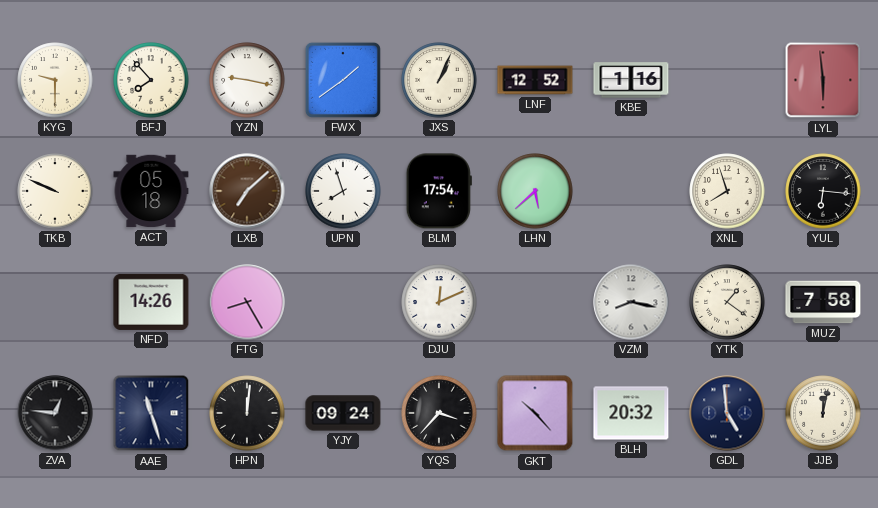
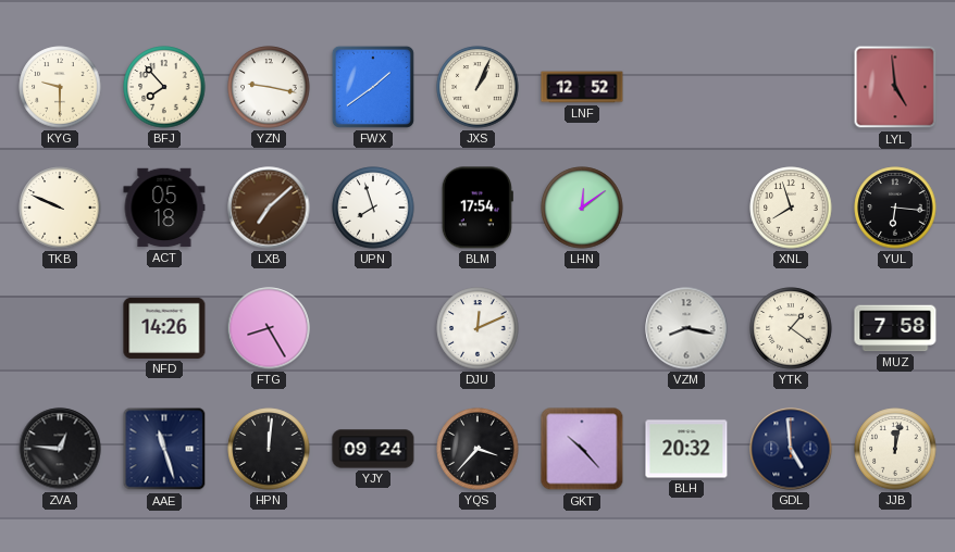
KBE: 1:16 -> none
LYL: 5:59 -> 4:59
LHN: 5:38 -> 12:09
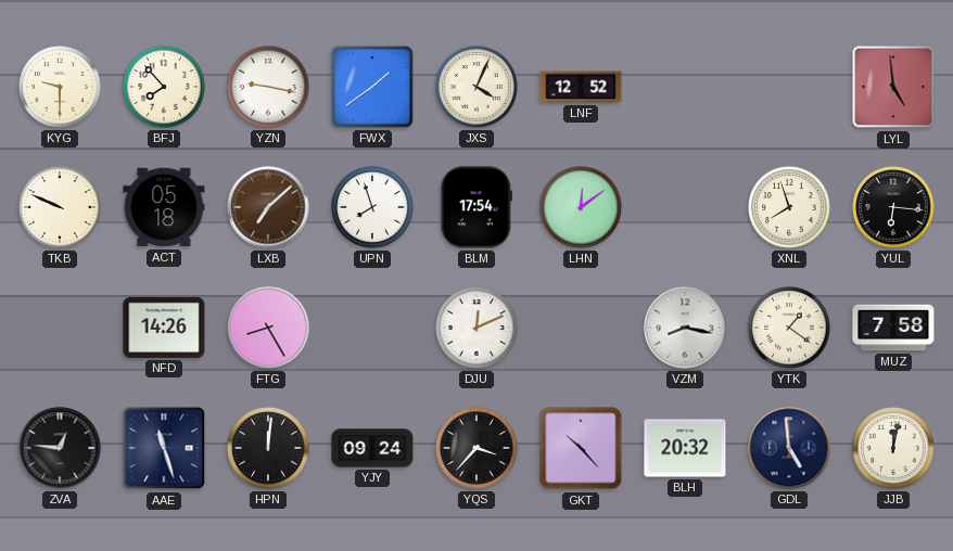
JXS: 1:04 -> 4:04
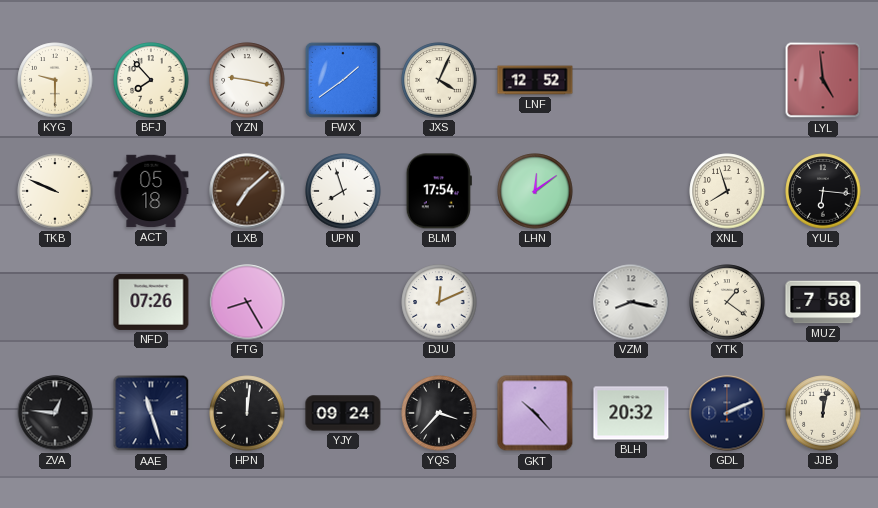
NFD: 14:26 -> 07:26
GDL: 4:59 -> 2:11
